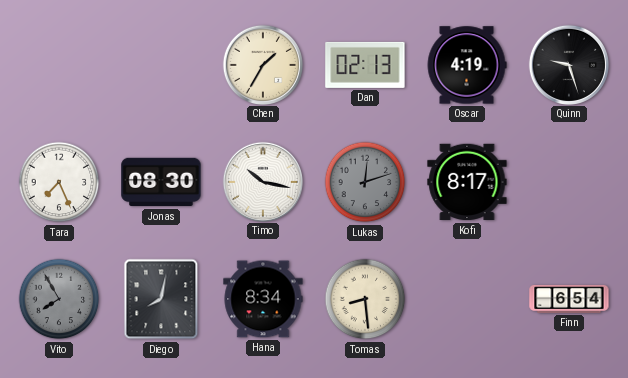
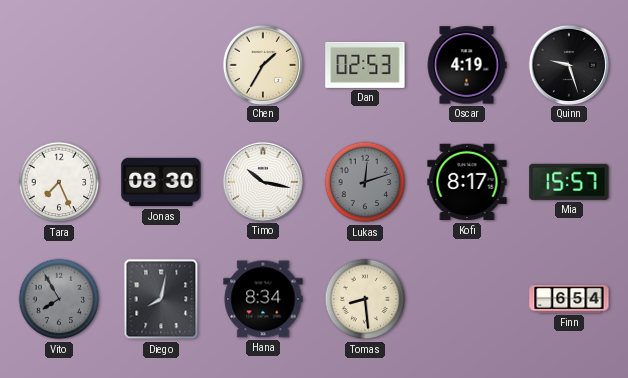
Dan: 02:13 -> 02:53
Mia: none -> 15:57
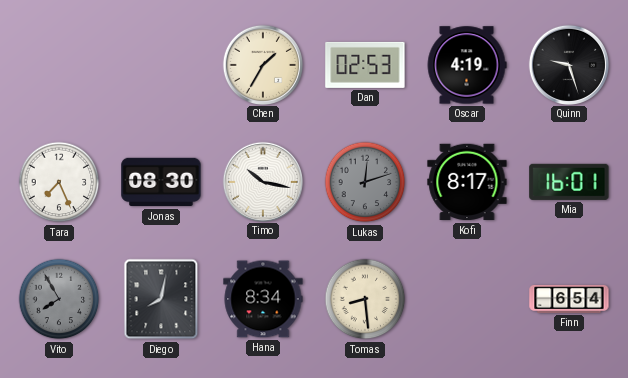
Mia: 15:57 -> 16:01
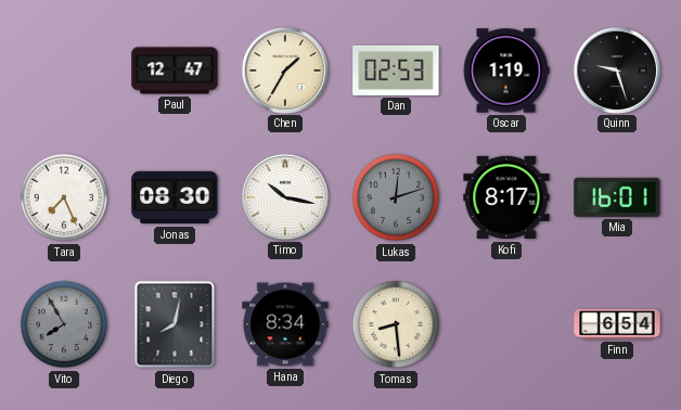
Paul: none -> 12:47
Oscar: 4:19 -> 1:19
